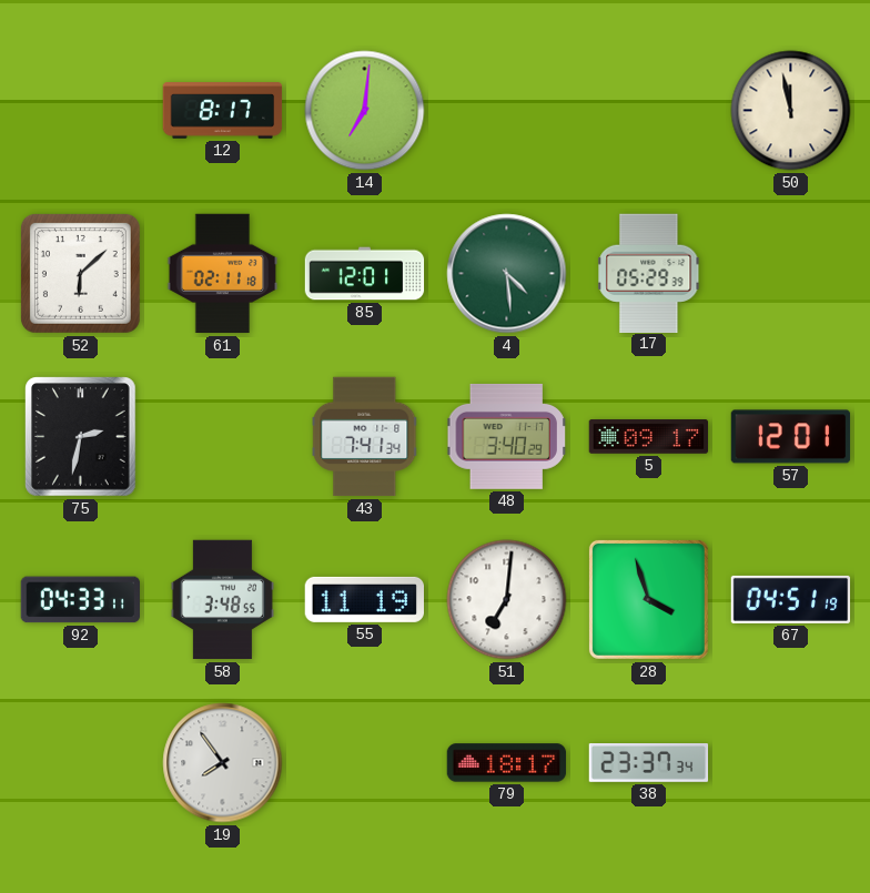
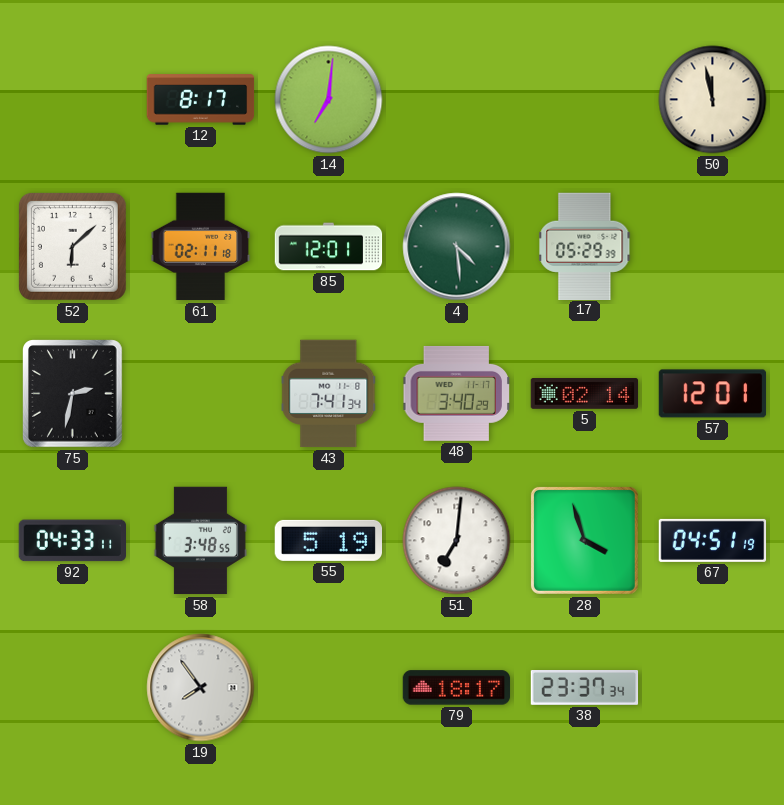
5: 09:17 -> 02:14
55: 11:19 -> 5:19
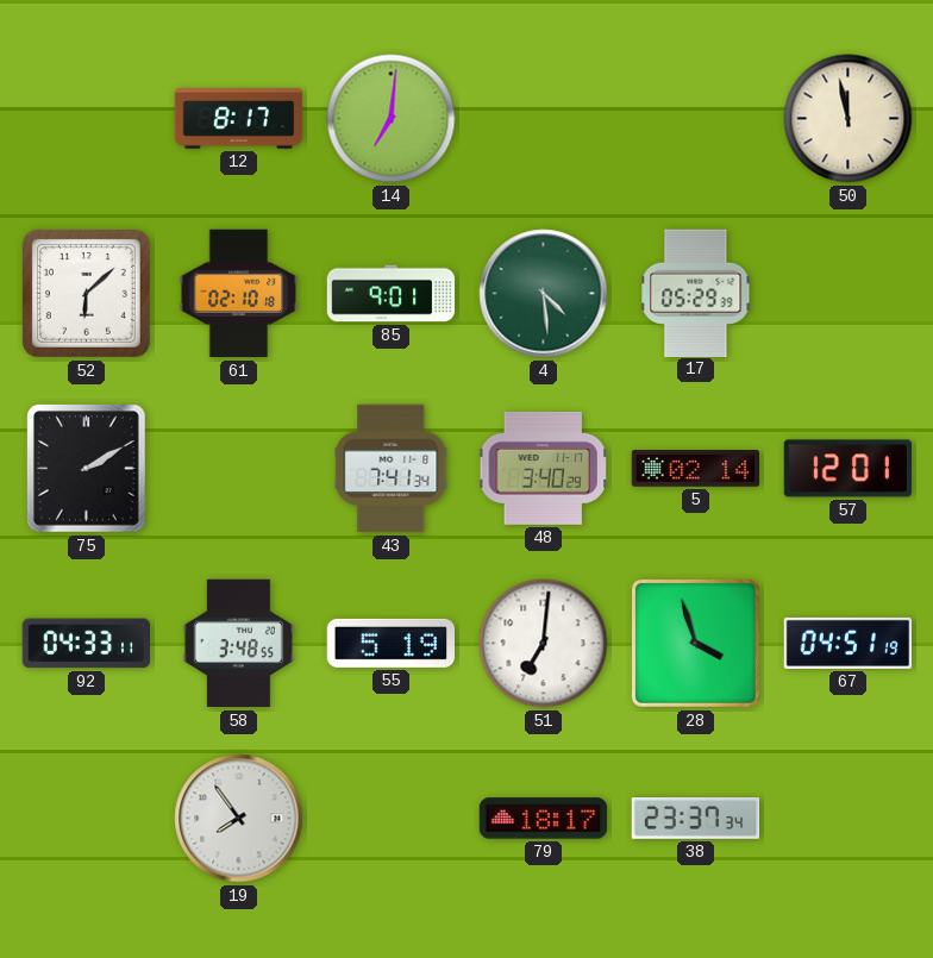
61: 02:11 -> 02:10
85: 12:01 -> 9:01
75: 2:32 -> 2:10
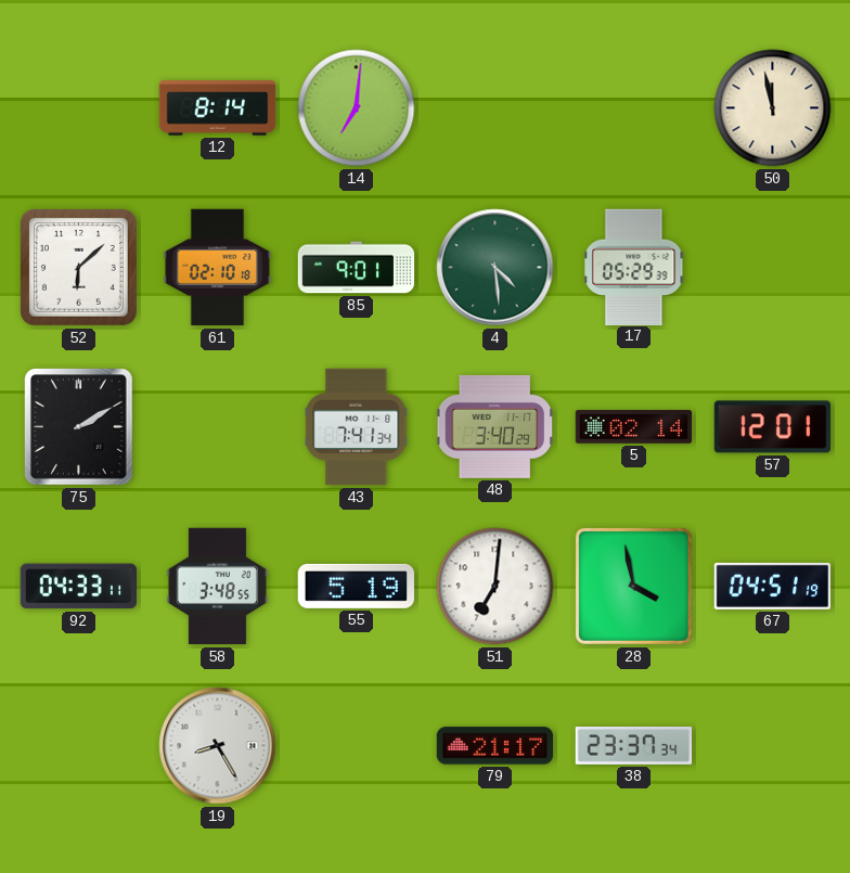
12: 8:17 -> 8:14
28: 3:57 -> 3:58
19: 7:54 -> 8:25
79: 18:17 -> 21:17
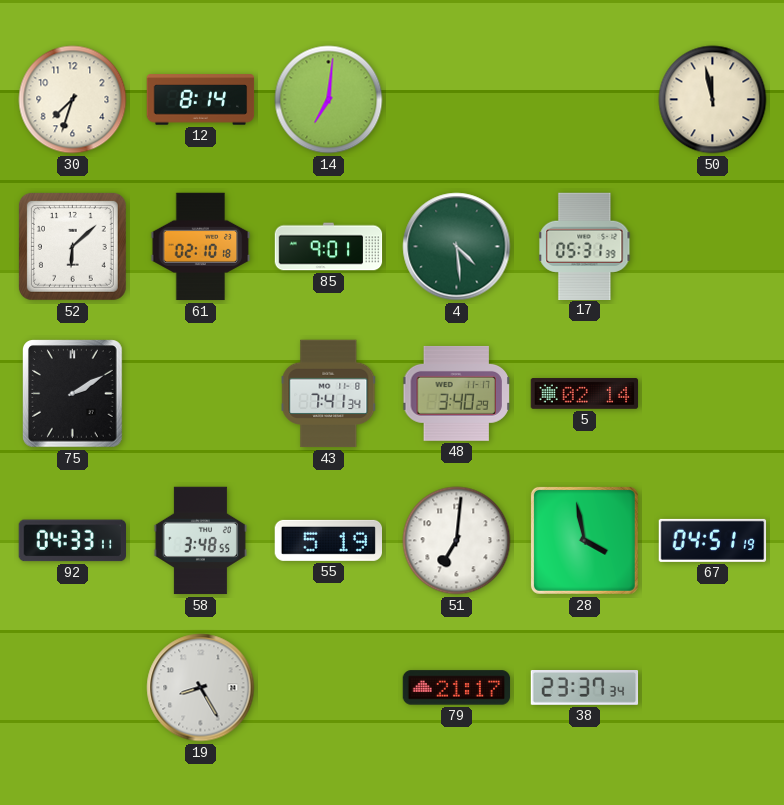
30: none -> 7:33
17: 05:29 -> 05:31
57: 12:01 -> none
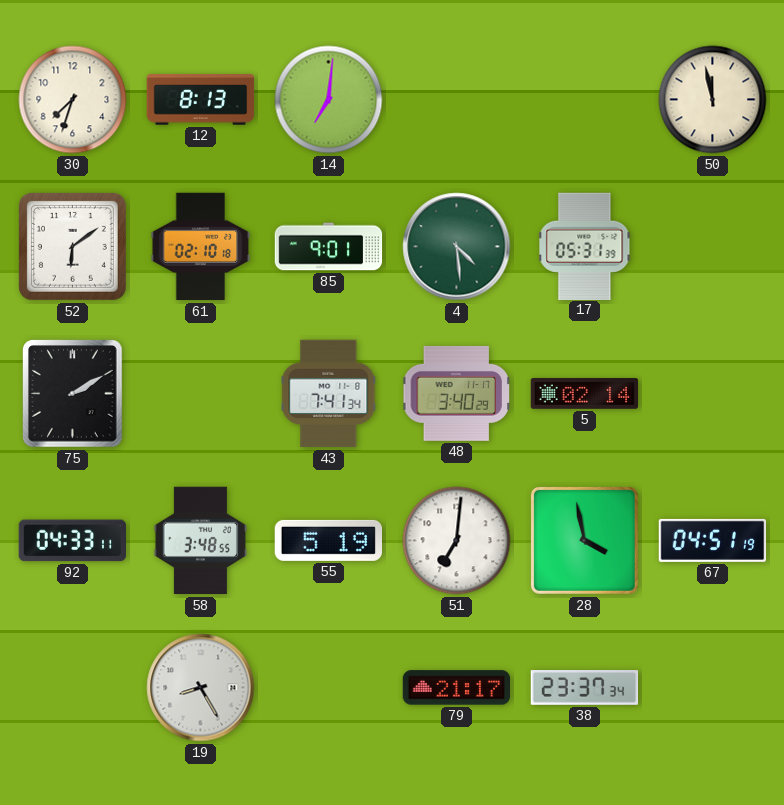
12: 8:14 -> 8:13
52: 6:08 -> 6:09
